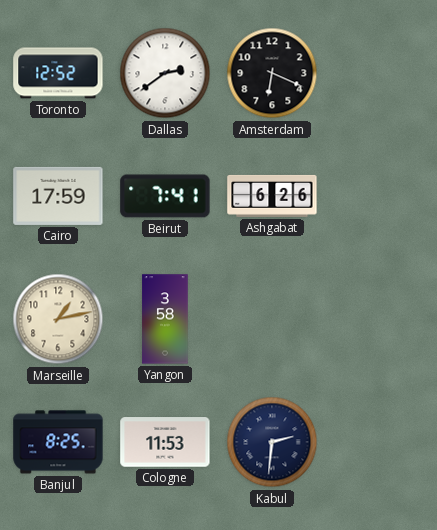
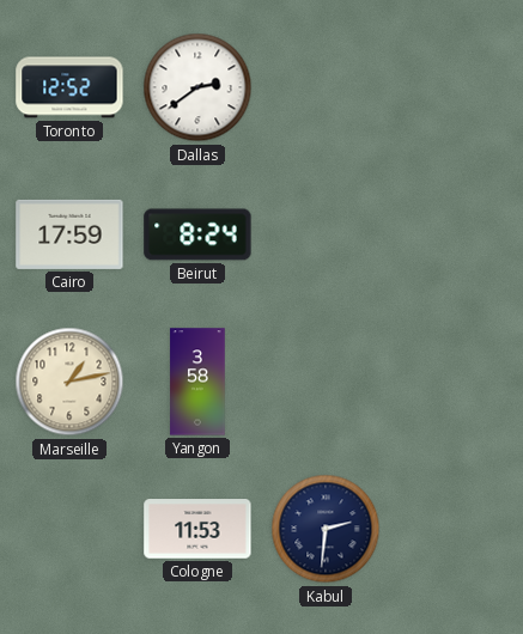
Amsterdam: 6:19 -> none
Beirut: 7:41 -> 8:24
Ashgabat: 6:26 -> none
Banjul: 8:25 -> none
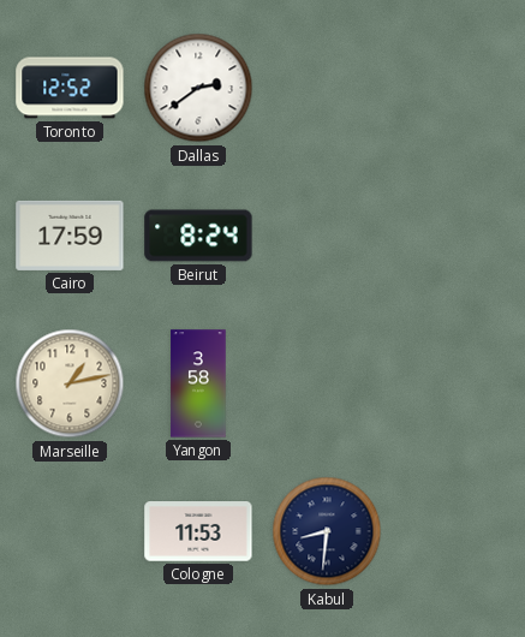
Kabul: 2:31 -> 8:31
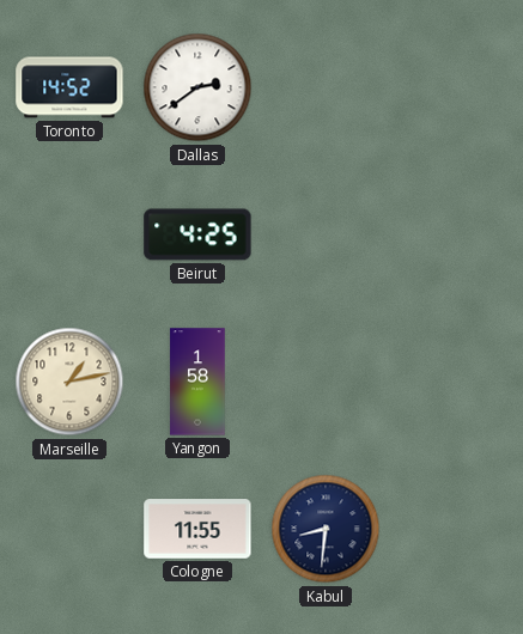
Toronto: 12:52 -> 14:52
Cairo: 17:59 -> none
Beirut: 8:24 -> 4:25
Yangon: 3:58 -> 1:58
Cologne: 11:53 -> 11:55
